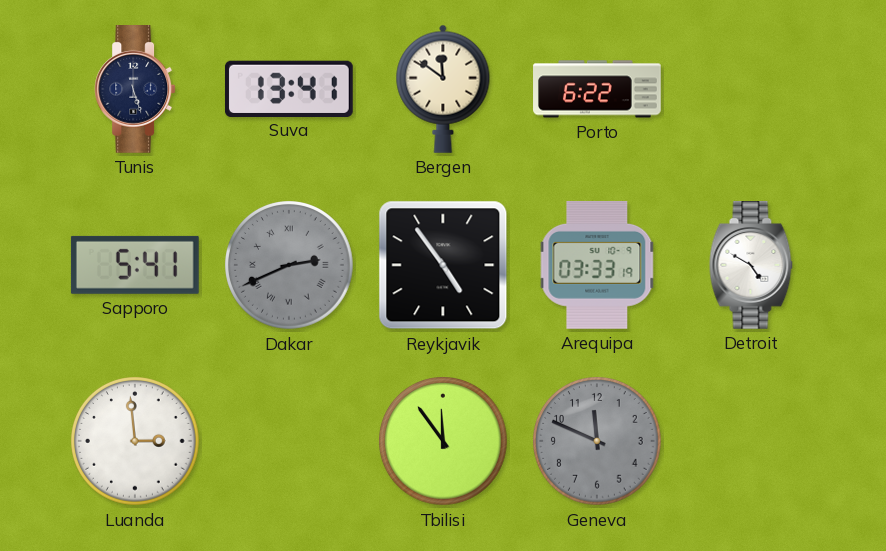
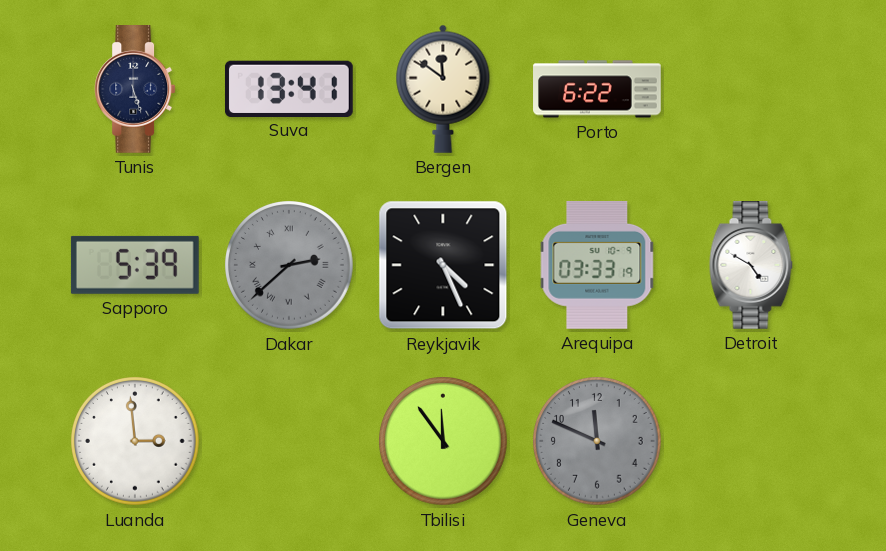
Sapporo: 5:41 -> 5:39
Dakar: 2:41 -> 2:38
Reykjavik: 4:54 -> 4:26
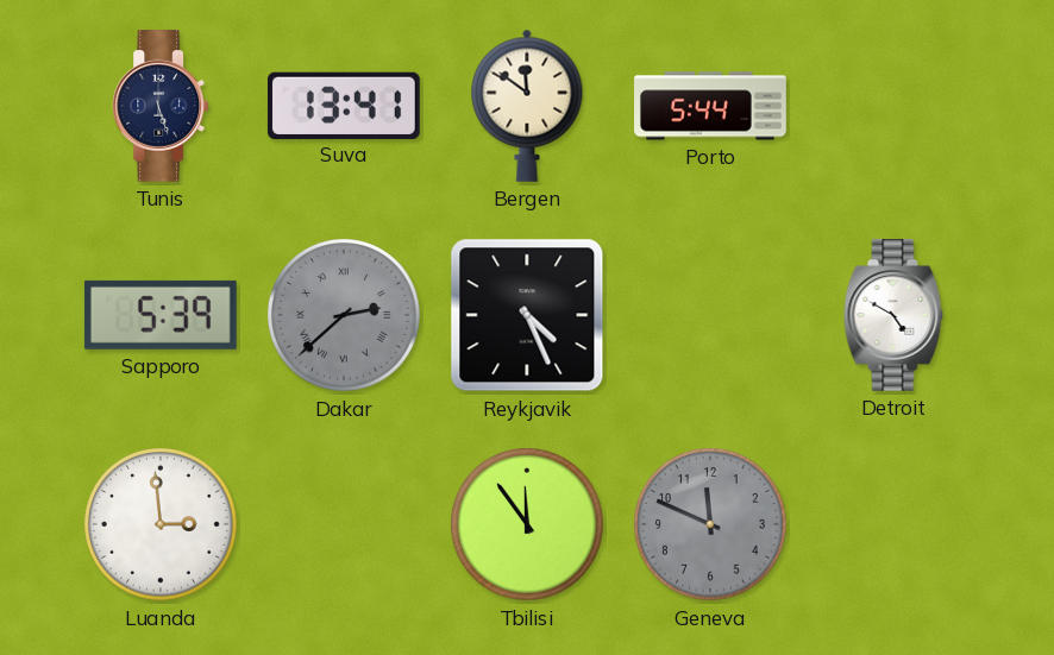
Porto: 6:22 -> 5:44
Arequipa: 03:33 -> none
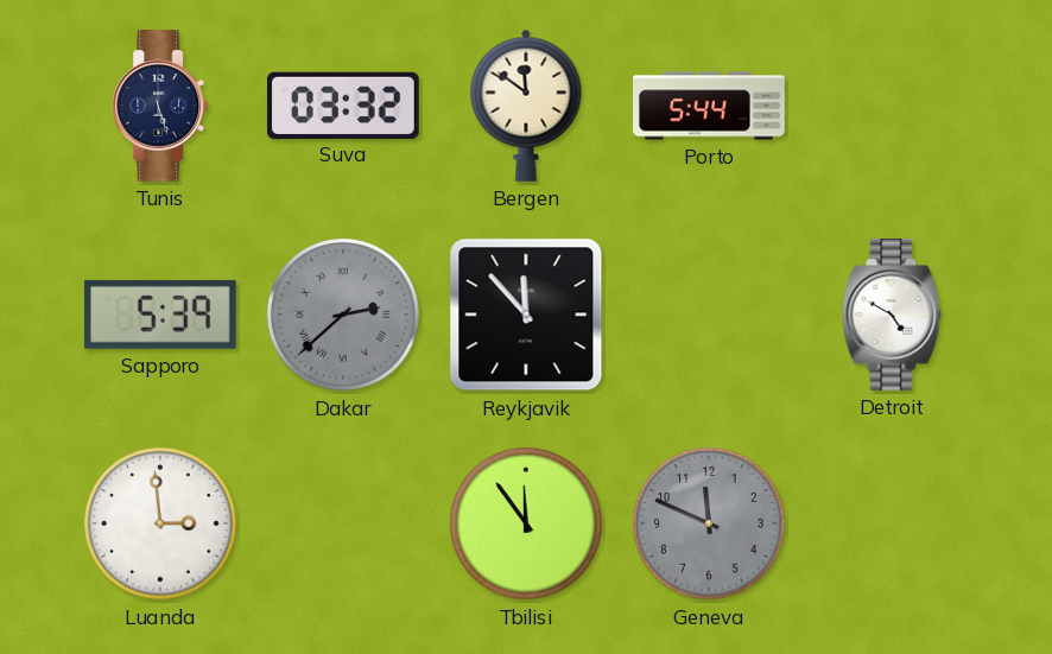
Suva: 13:41 -> 03:32
Reykjavik: 4:26 -> 11:53
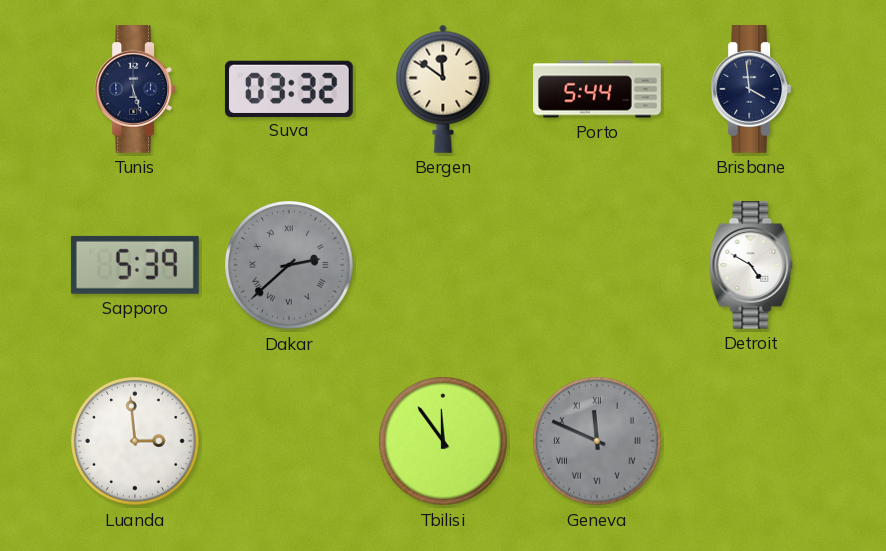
Brisbane: none -> 3:59
Reykjavik: 11:53 -> none
Geneva numerals: Arabic -> Roman
